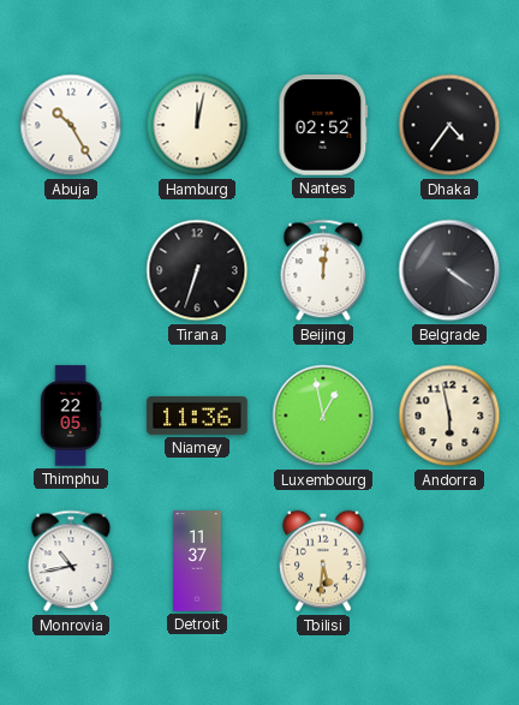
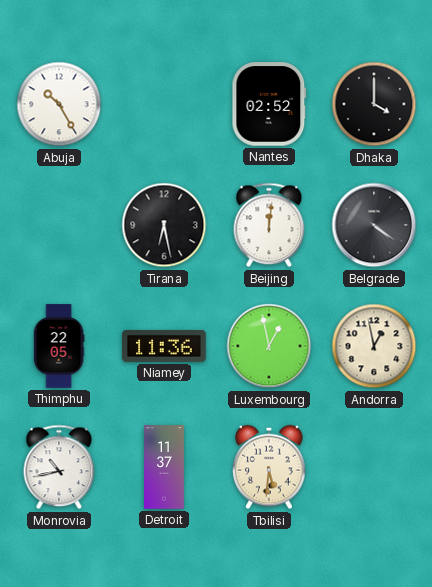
Hamburg: 12:02 -> none
Dhaka: 4:36 -> 4:00
Tirana: 6:33 -> 6:28
Andorra: 5:58 -> 12:58
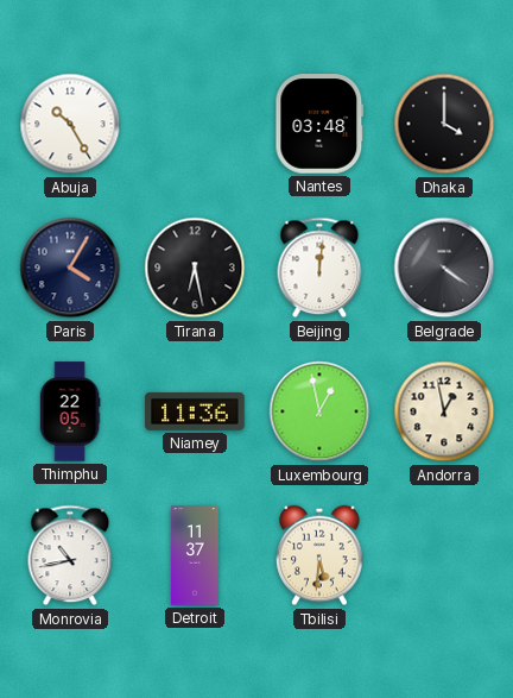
Nantes: 02:52 -> 03:48
Paris: none -> 4:05
